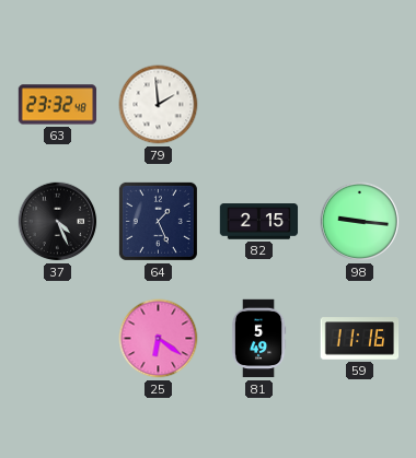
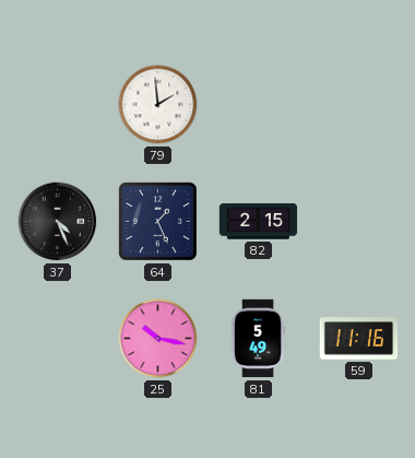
63: 23:32 -> none
98: 9:16 -> none
25: 6:21 -> 10:17
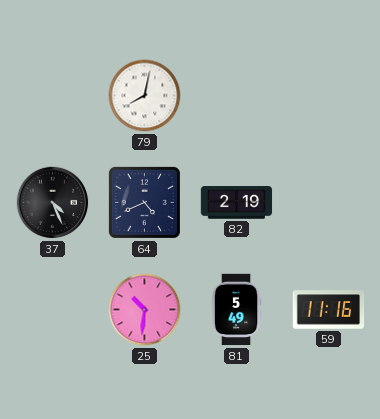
79: 1:59 -> 8:02
64: 1:26 -> 4:41
82: 2:15 -> 2:19
25: 10:17 -> 10:31
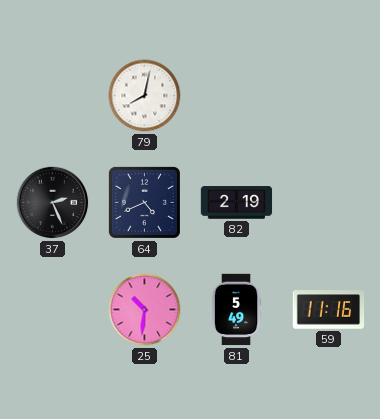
37: 4:26 -> 2:26
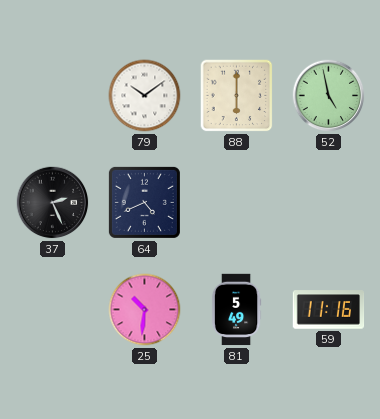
79: 8:02 -> 10:09
88: none -> 6:00
52: none -> 4:58
82: 2:19 -> none
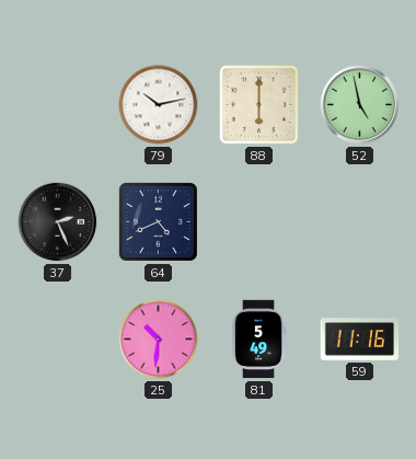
79: 10:09 -> 10:13
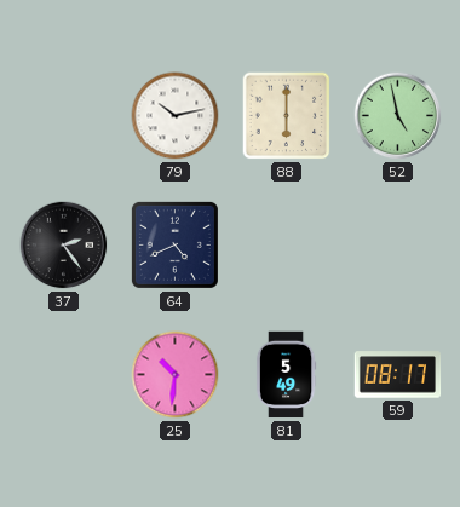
37: 2:26 -> 2:24
59: 11:16 -> 08:17
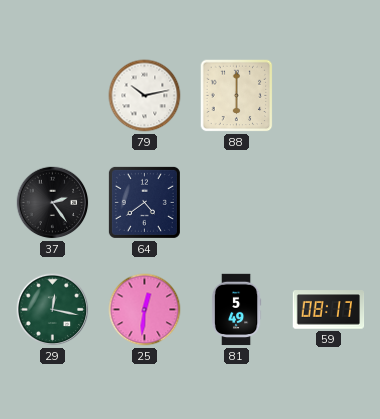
52: 4:58 -> none
64: 4:41 -> 4:39
29: none -> 12:17
25: 10:31 -> 12:31
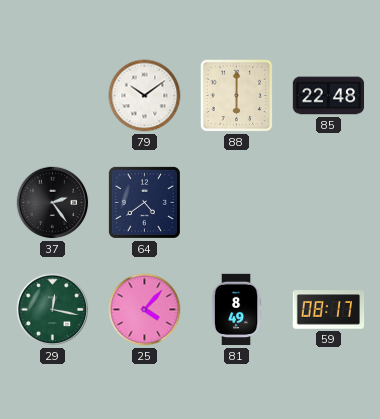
79: 10:13 -> 10:09
85: none -> 22:48
25: 12:31 -> 4:07
81: 5:49 -> 8:49
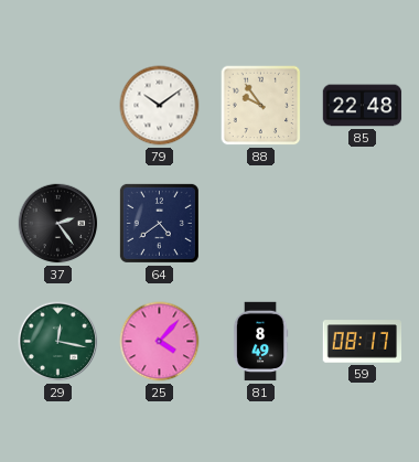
88: 6:00 -> 9:54
